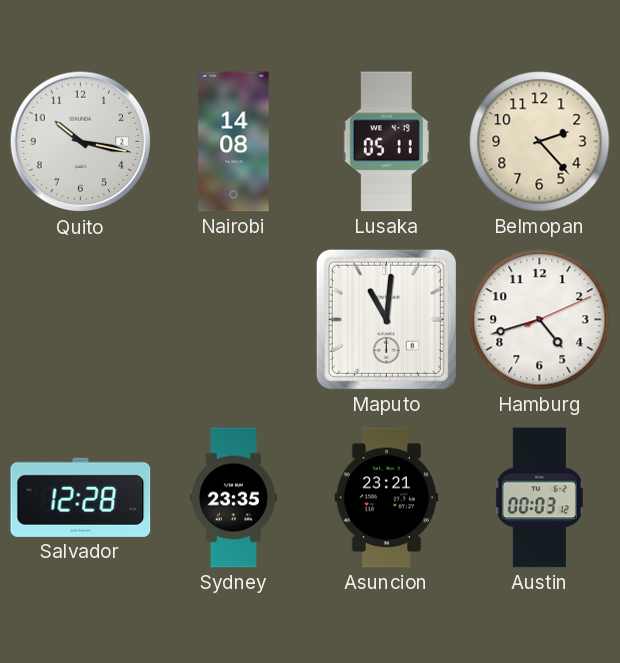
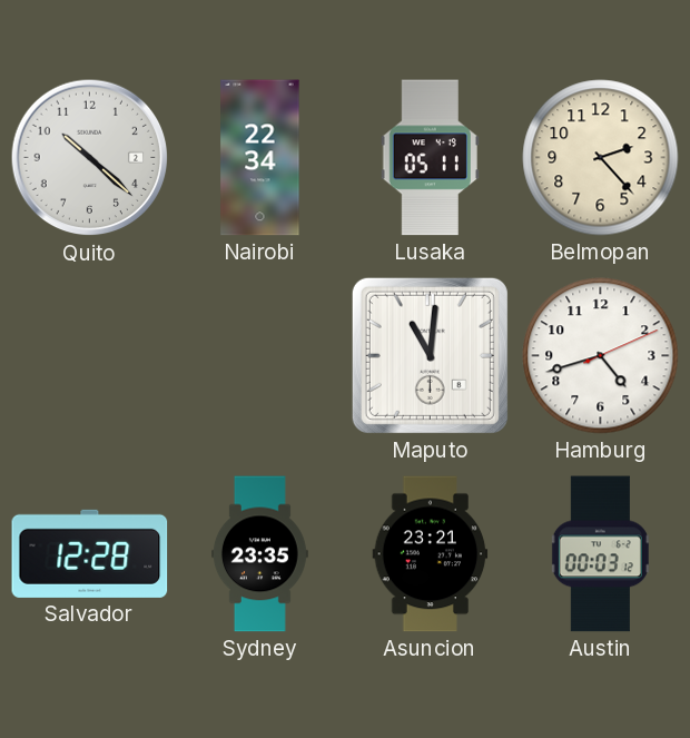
Quito: 10:17 -> 10:22
Nairobi: 14:08 -> 22:34
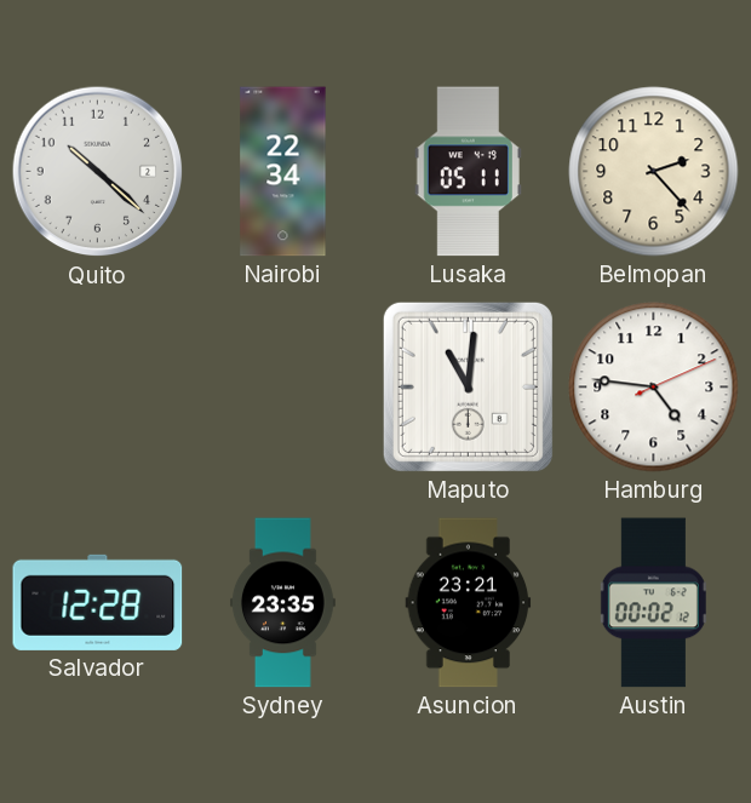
Hamburg: 4:42 -> 4:46
Austin: 00:03 -> 00:02
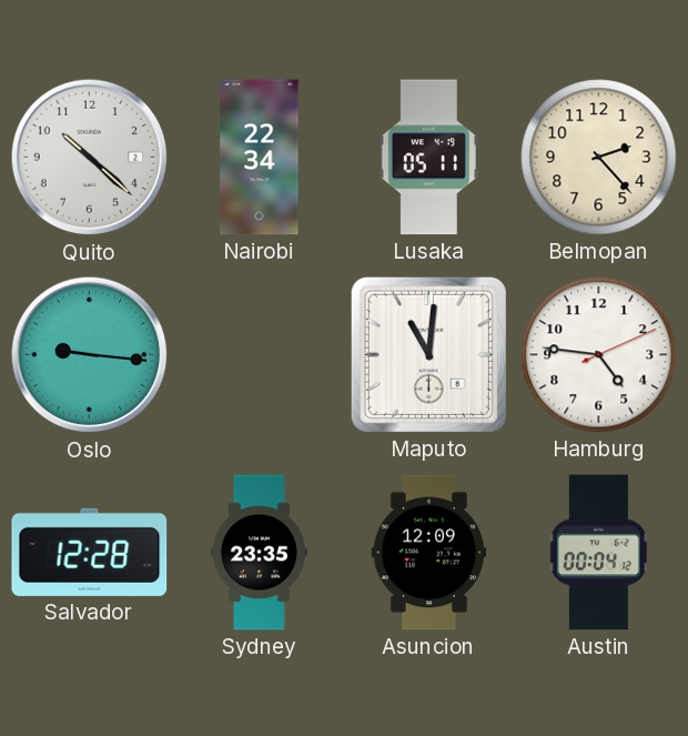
Oslo: none -> 9:16
Asuncion: 23:21 -> 12:09
Austin: 00:02 -> 00:04
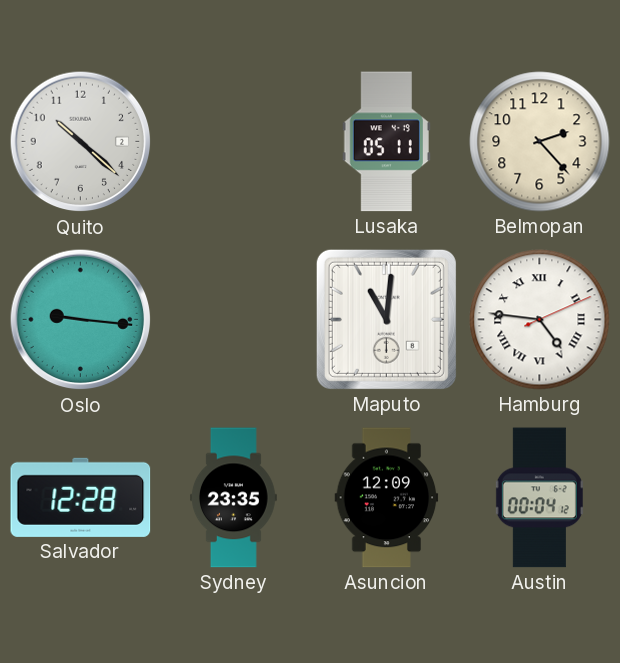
Nairobi: 22:34 -> none
Hamburg numerals: Arabic -> Roman
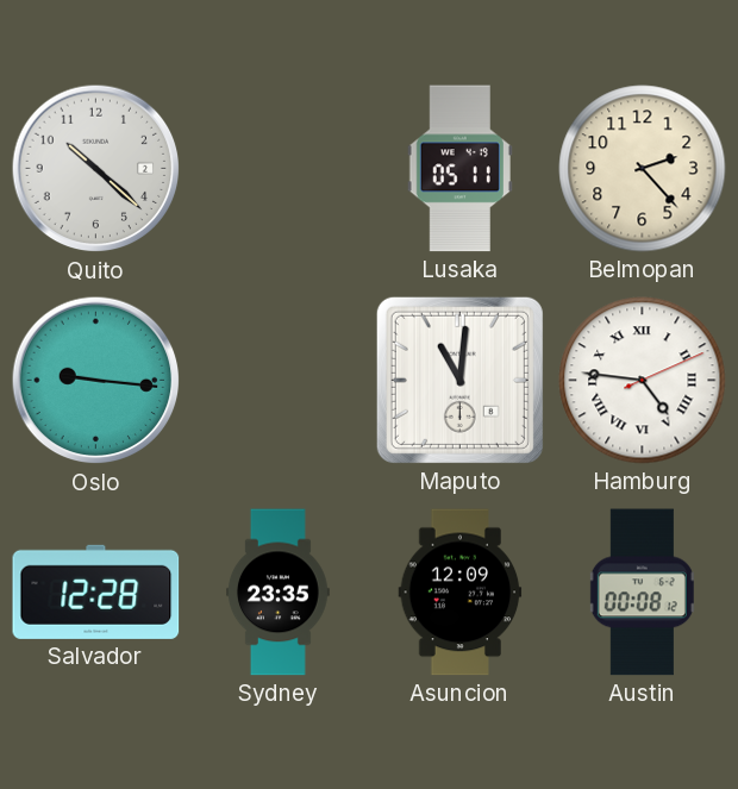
Austin: 00:04 -> 00:08
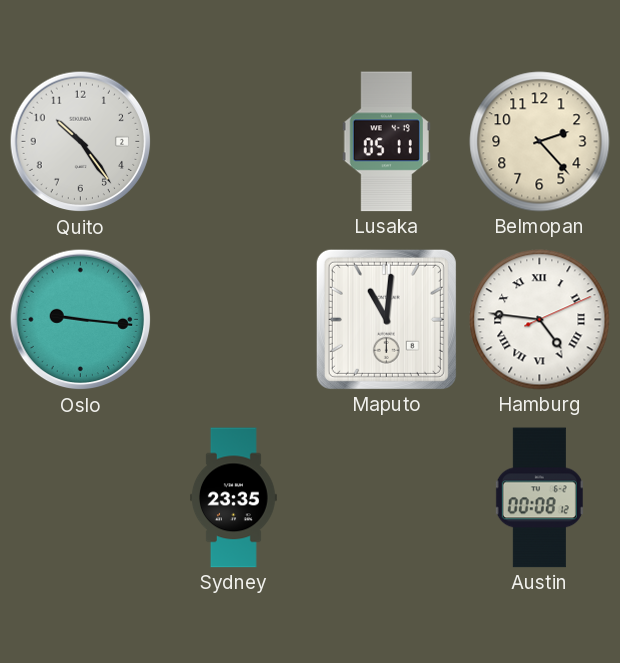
Quito: 10:22 -> 10:24
Salvador: 12:28 -> none
Asuncion: 12:09 -> none
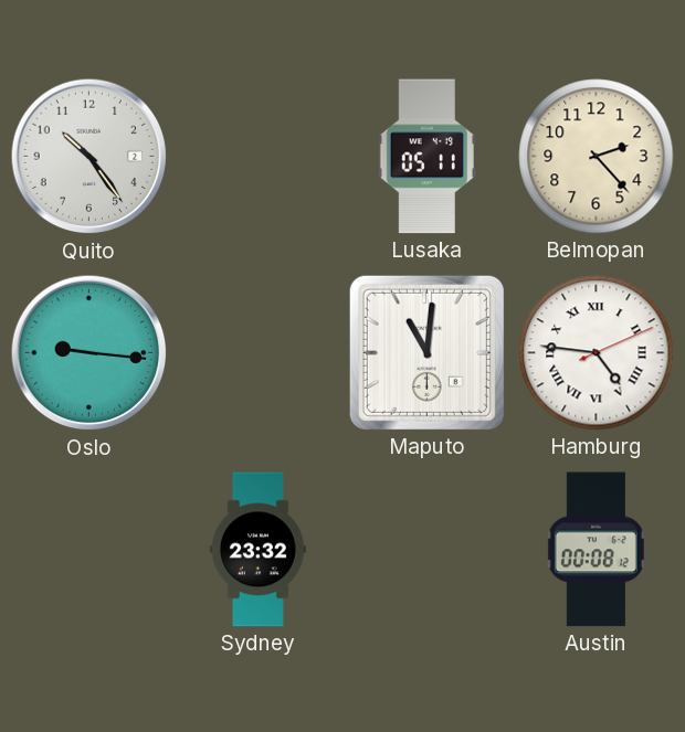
Sydney: 23:35 -> 23:32
